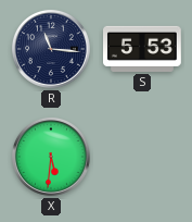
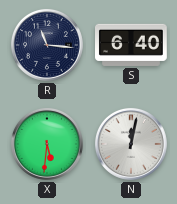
S: 5:53 -> 6:40
N: none -> 12:02
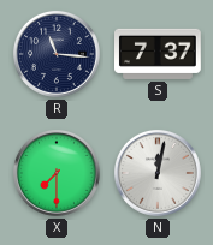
S: 6:40 -> 7:37
X: 5:31 -> 7:30
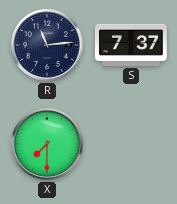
R: 11:16 -> 11:14
N: 12:02 -> none
